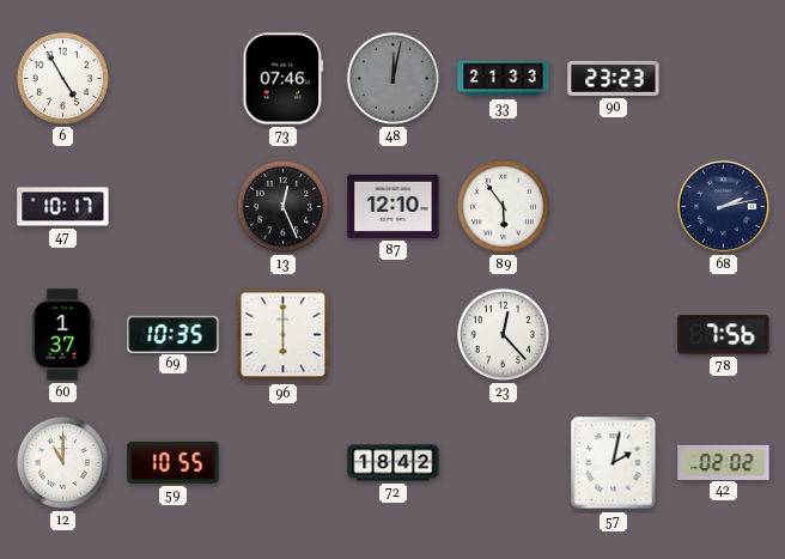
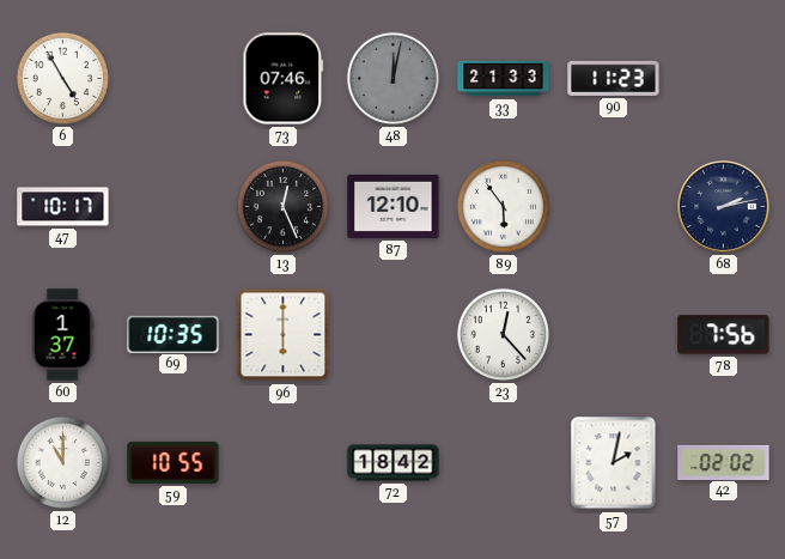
90: 23:23 -> 11:23
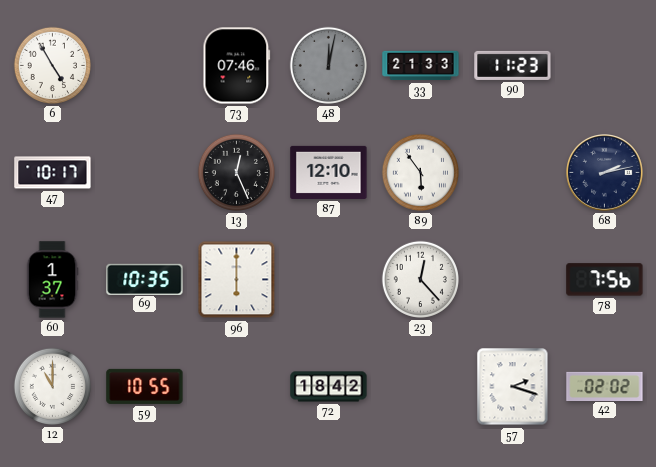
57: 2:02 -> 2:18
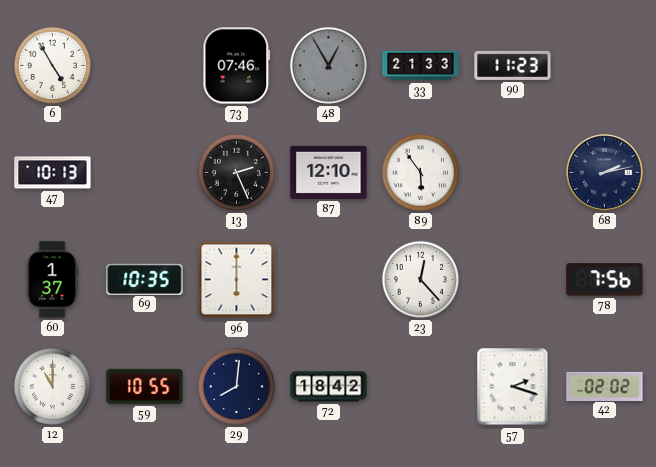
48: 12:02 -> 12:55
47: 10:17 -> 10:13
13: 12:26 -> 2:26
29: none -> 8:01
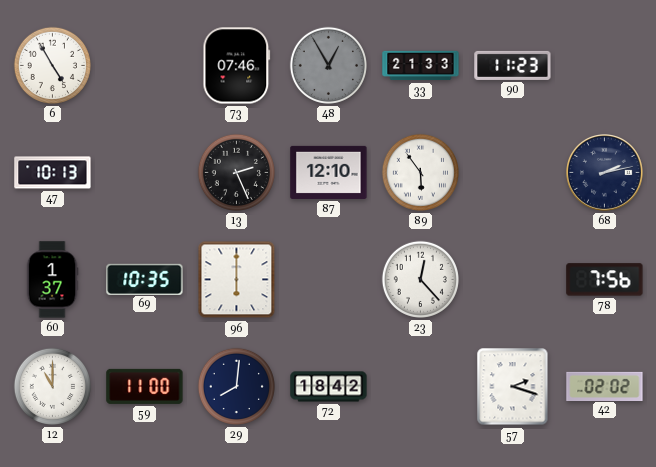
59: 10:55 -> 11:00
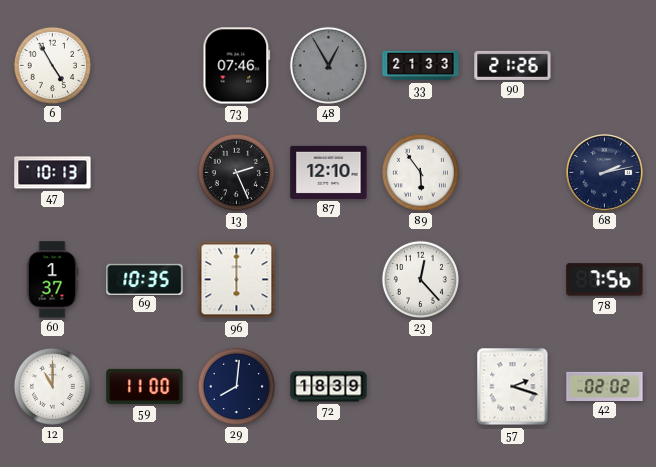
90: 11:23 -> 21:26
72: 18:42 -> 18:39
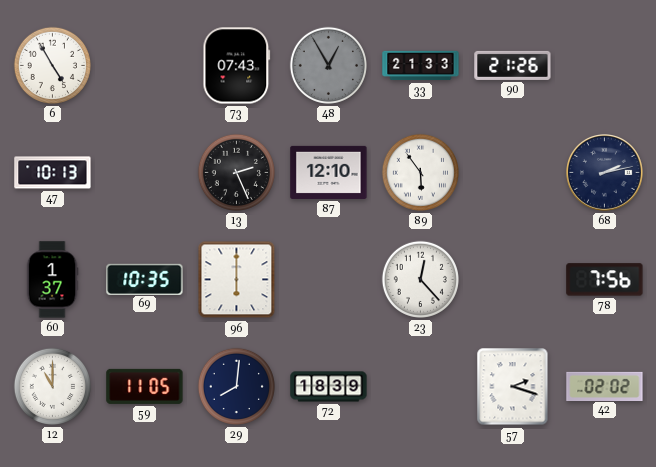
73: 07:46 -> 07:43
59: 11:00 -> 11:05
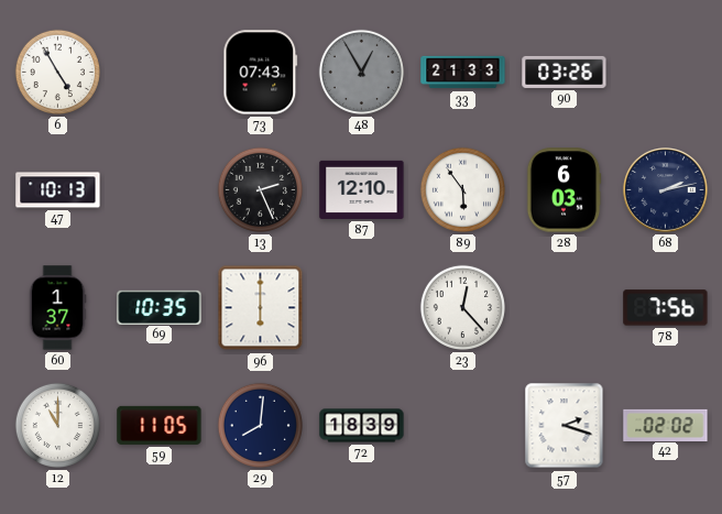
90: 21:26 -> 03:26
28: none -> 6:03
